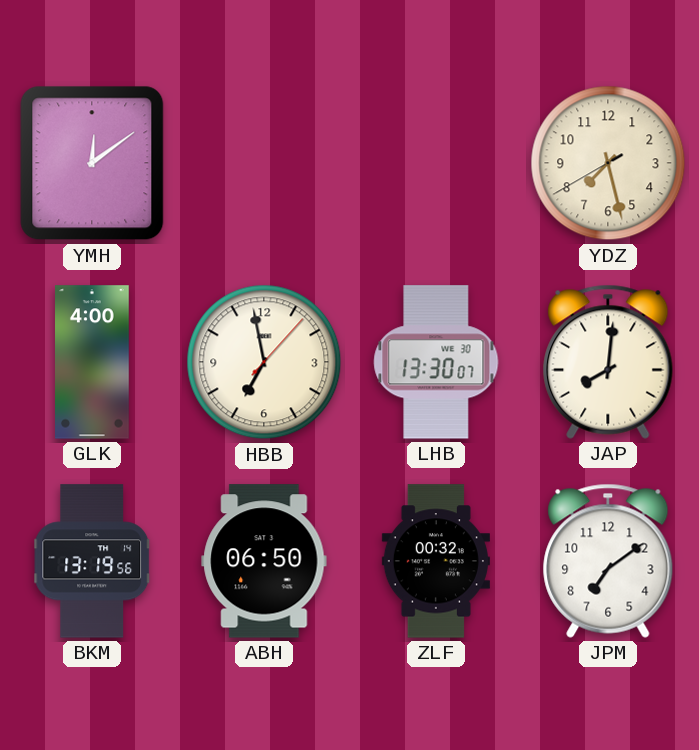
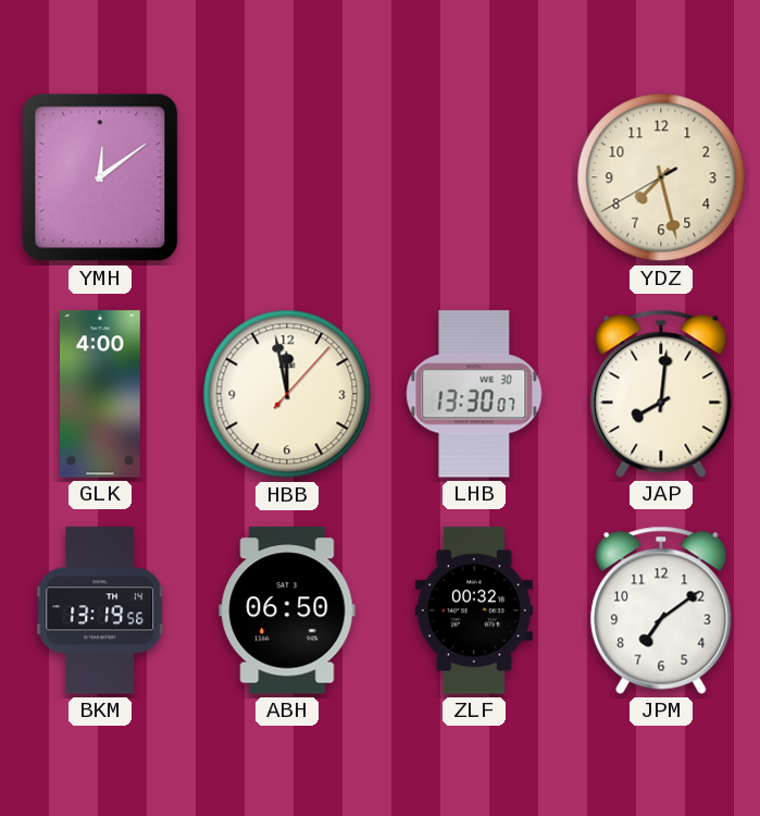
HBB: 6:58 -> 11:58
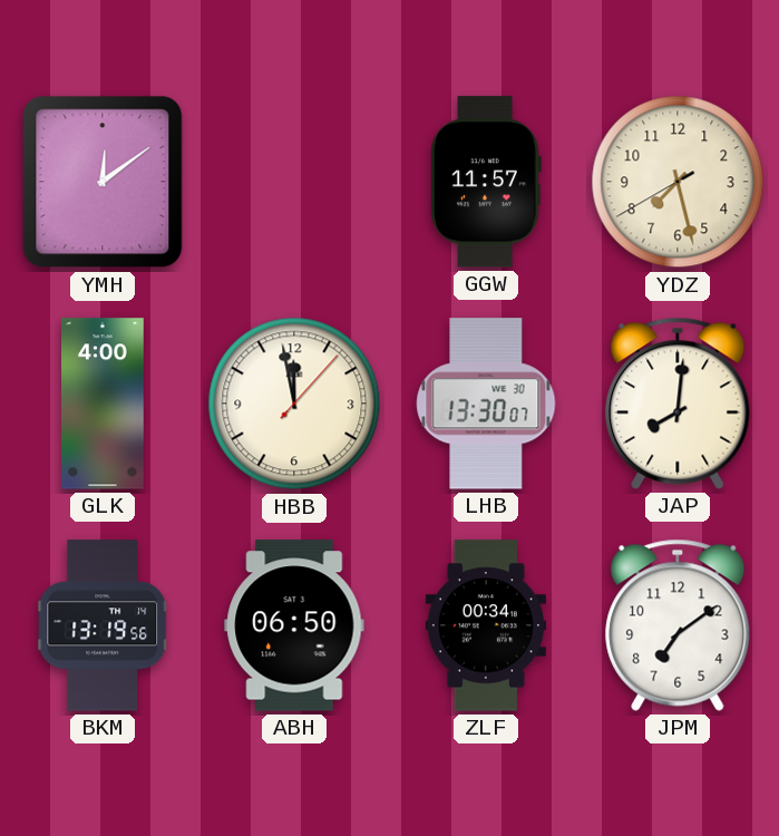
GGW: none -> 11:57
ZLF: 00:32 -> 00:34
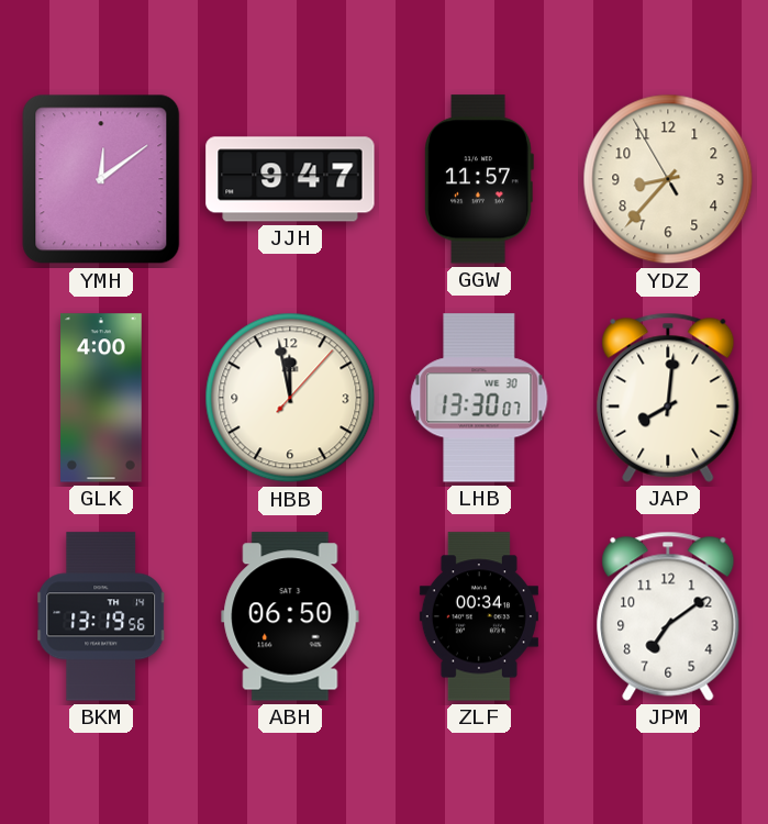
JJH: none -> 9:47
YDZ: 7:27 -> 8:36
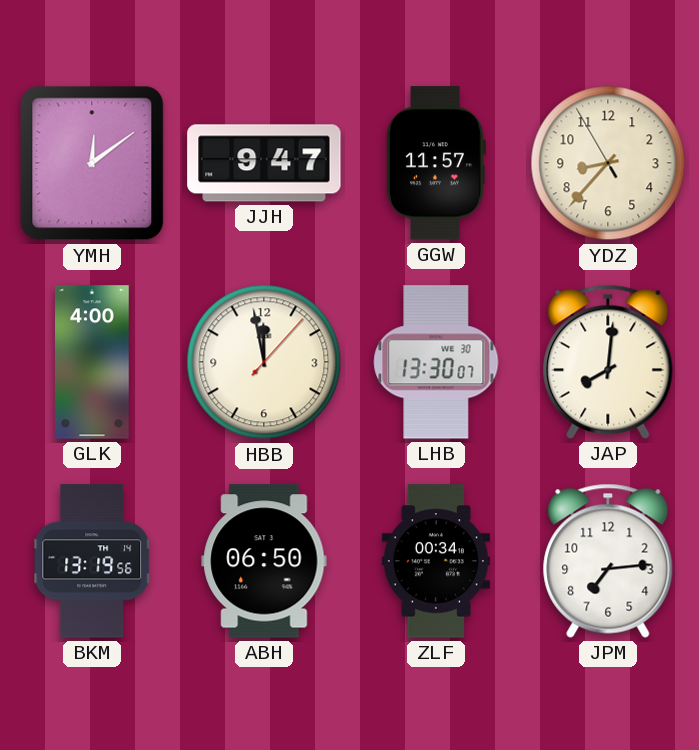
JPM: 7:09 -> 7:14
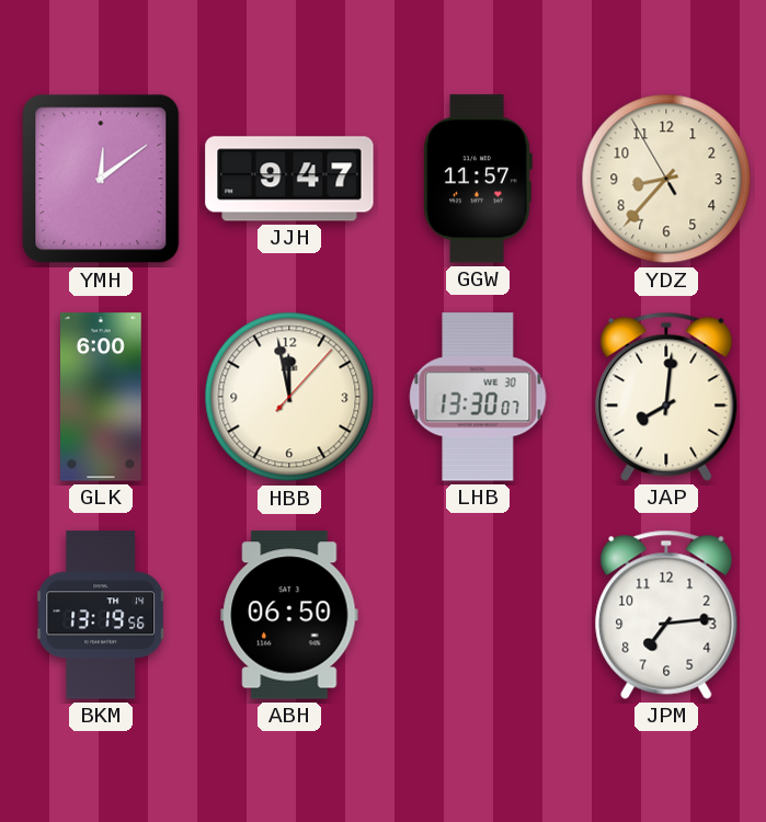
GLK: 4:00 -> 6:00
ZLF: 00:34 -> none
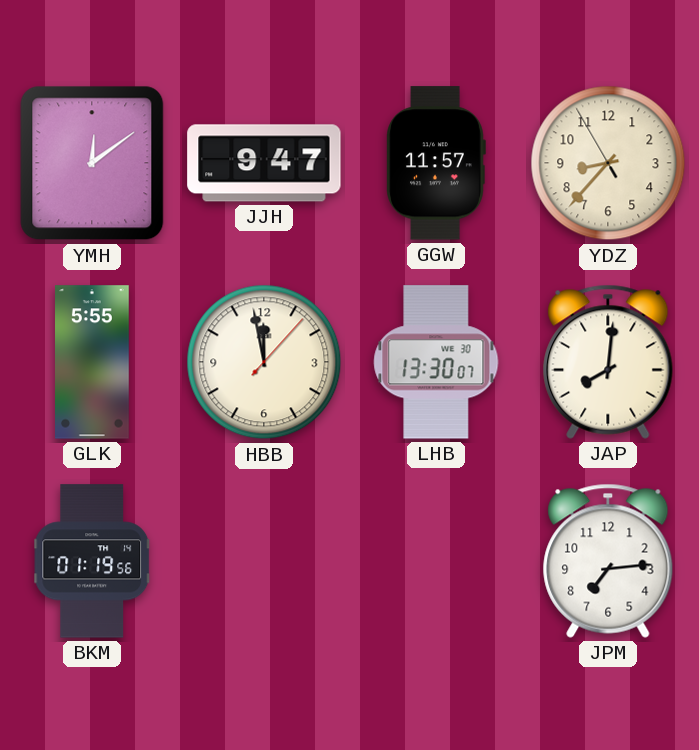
GLK: 6:00 -> 5:55
BKM: 13:19 -> 01:19
ABH: 06:50 -> none
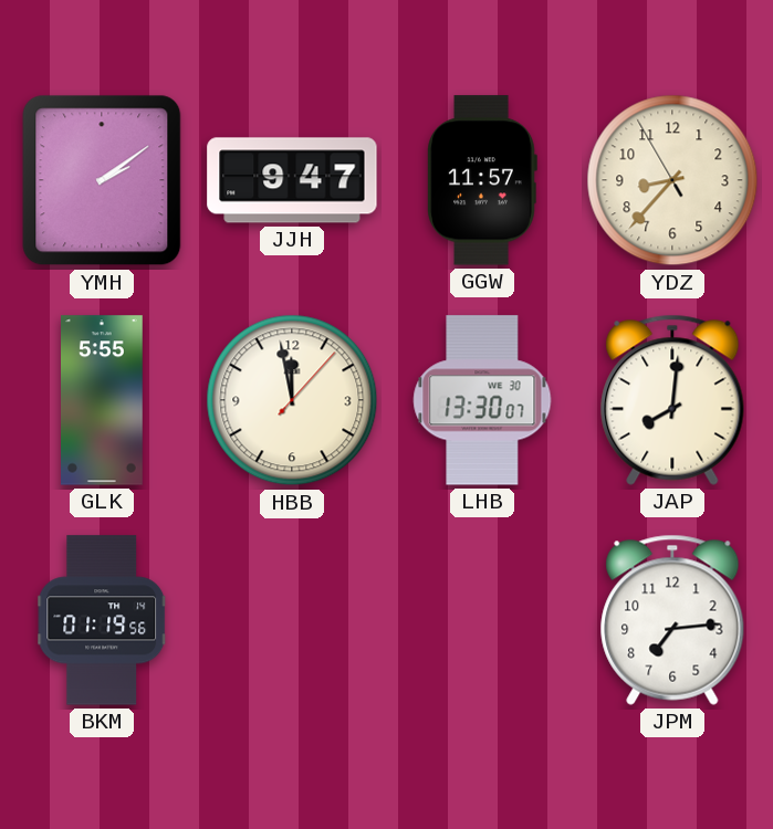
YMH: 12:09 -> 2:09
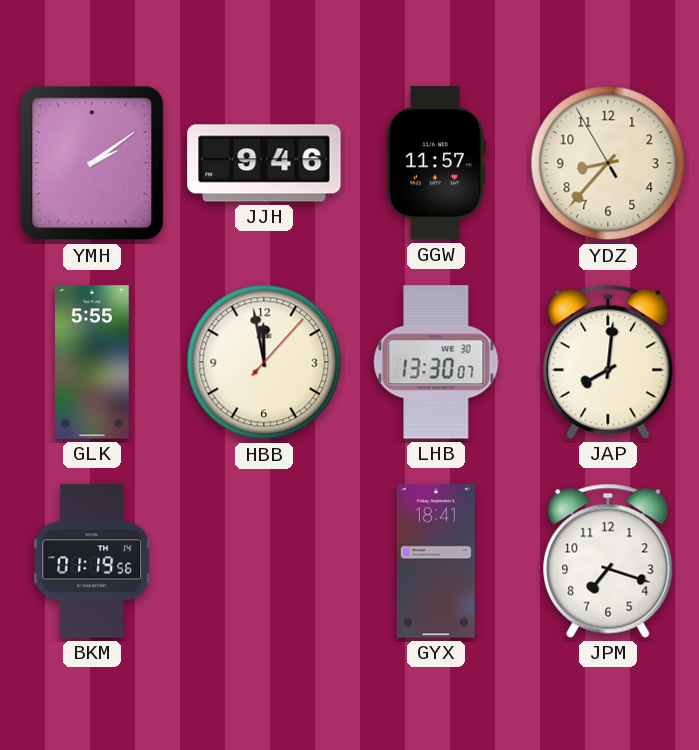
JJH: 9:47 -> 9:46
GYX: none -> 18:41
JPM: 7:14 -> 7:18
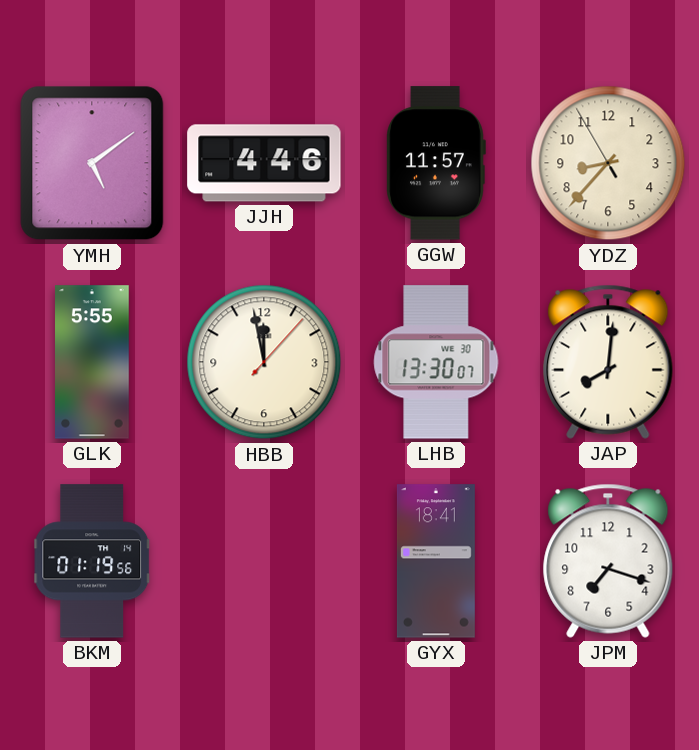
YMH: 2:09 -> 5:09
JJH: 9:46 -> 4:46
